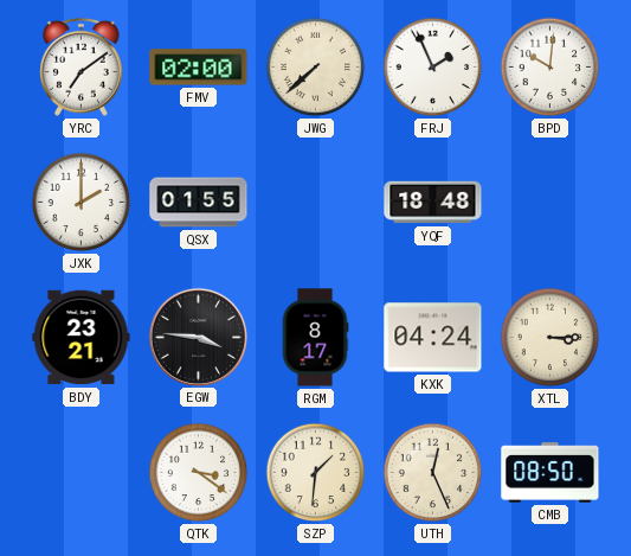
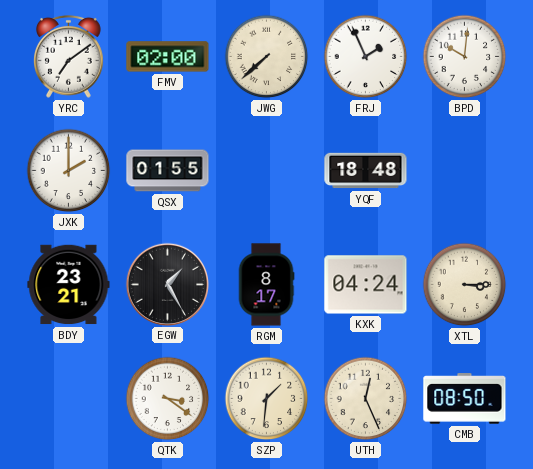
EGW: 3:46 -> 1:25
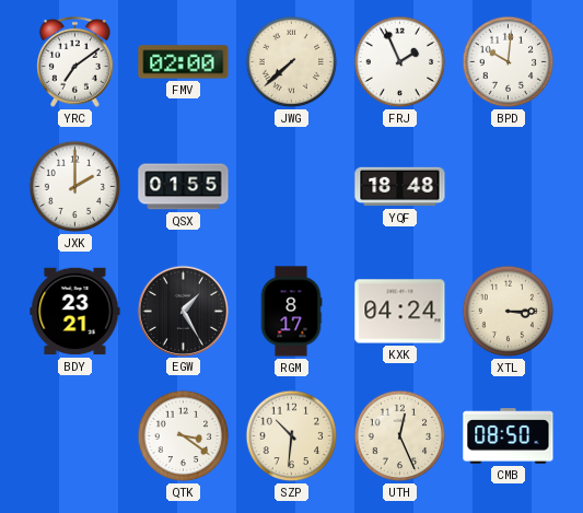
SZP: 1:31 -> 10:31
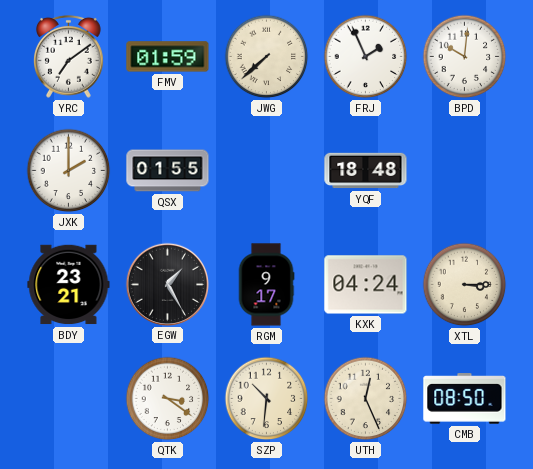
FMV: 02:00 -> 01:59
RGM: 8:17 -> 9:17
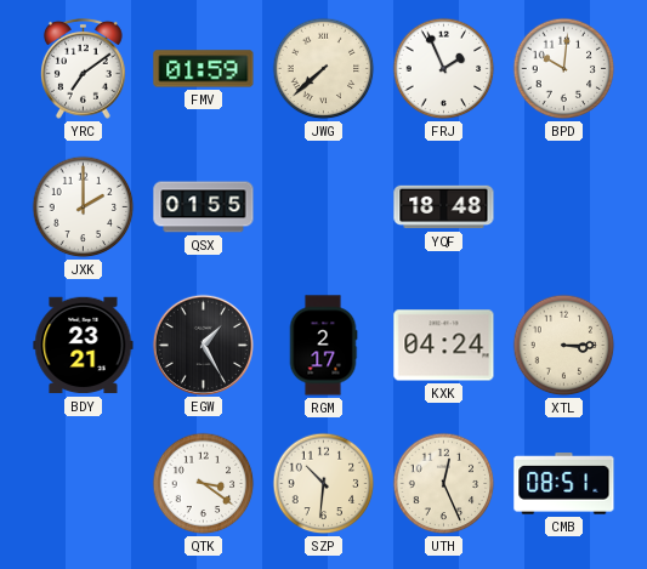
RGM: 9:17 -> 2:17
CMB: 08:50 -> 08:51
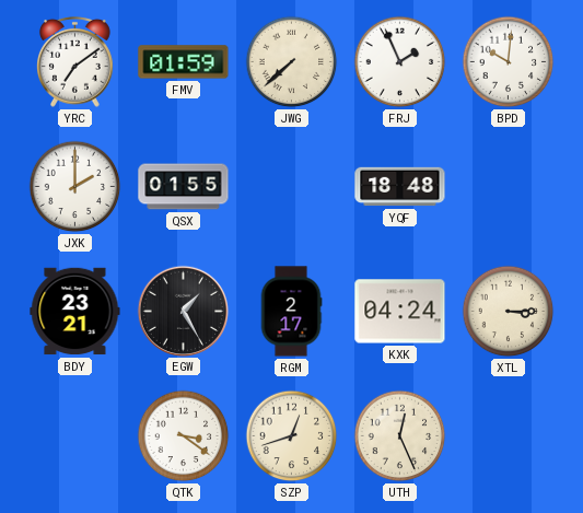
SZP: 10:31 -> 12:42
CMB: 08:51 -> none
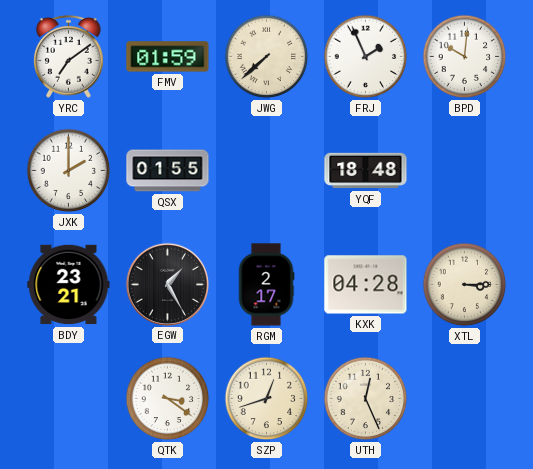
KXK: 04:24 -> 04:28
